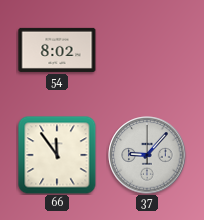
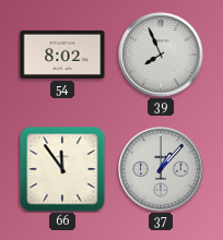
39: none -> 7:56
37: 9:07 -> 1:07
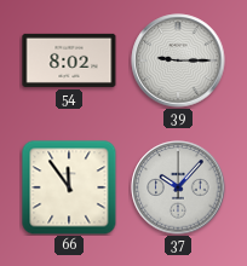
39: 7:56 -> 9:15
37: 1:07 -> 10:07
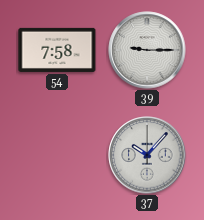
54: 8:02 -> 7:58
66: 11:54 -> none
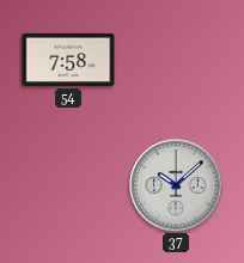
39: 9:15 -> none
37: 10:07 -> 10:08
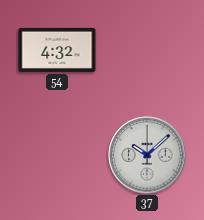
54: 7:58 -> 4:32
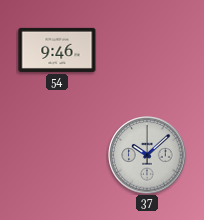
54: 4:32 -> 9:46
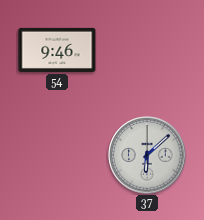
37: 10:08 -> 6:08
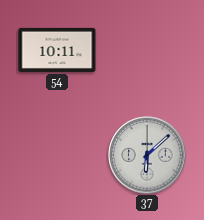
54: 9:46 -> 10:11
